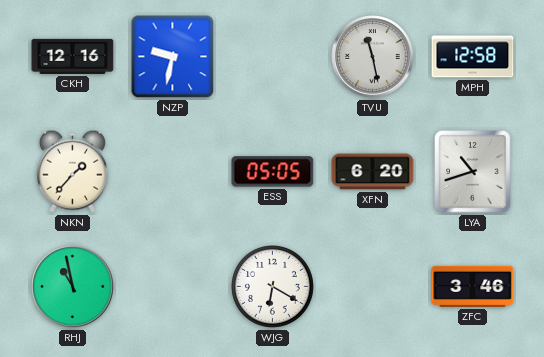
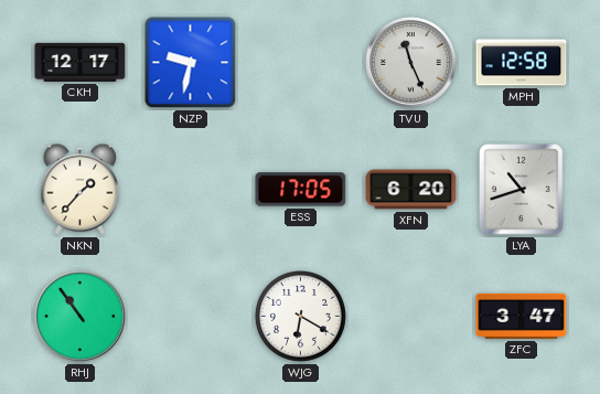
CKH: 12:16 -> 12:17
TVU: 11:28 -> 11:26
ESS: 05:05 -> 17:05
RHJ: 10:58 -> 10:54
ZFC: 3:46 -> 3:47
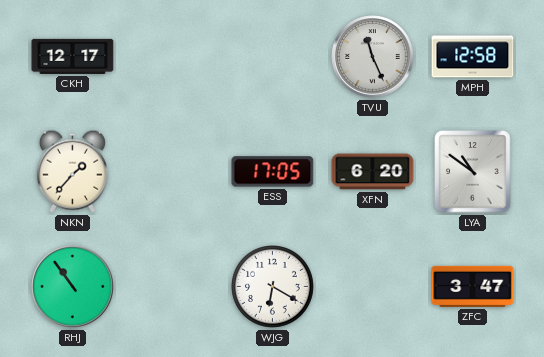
NZP: 9:32 -> none
LYA: 10:42 -> 10:51
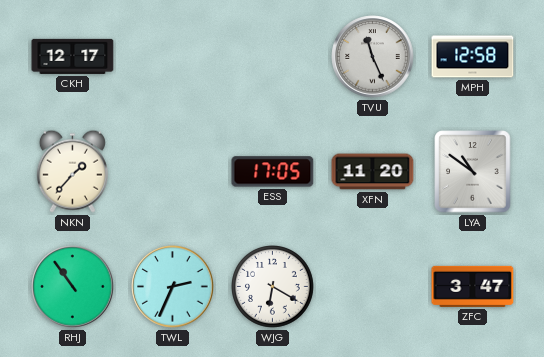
XFN: 6:20 -> 11:20
TWL: none -> 2:34
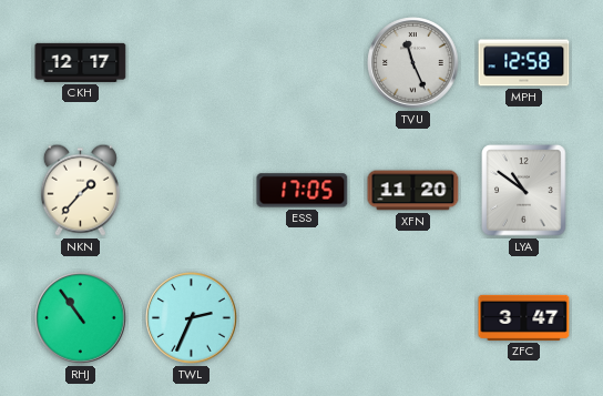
WJG: 6:20 -> none
